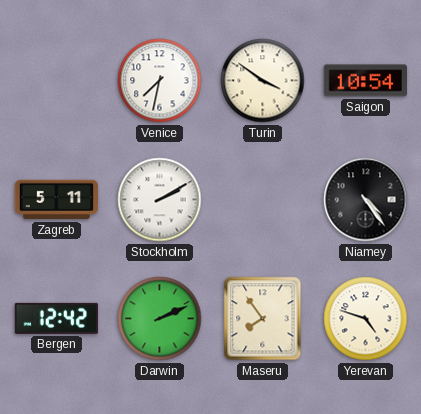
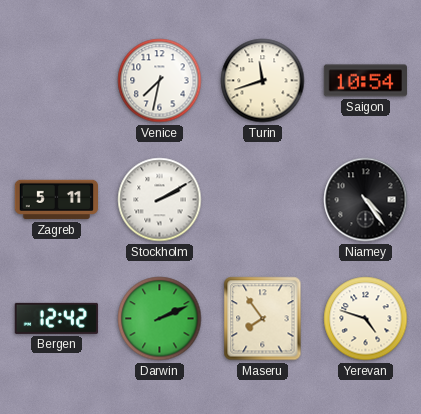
Turin: 3:51 -> 11:42
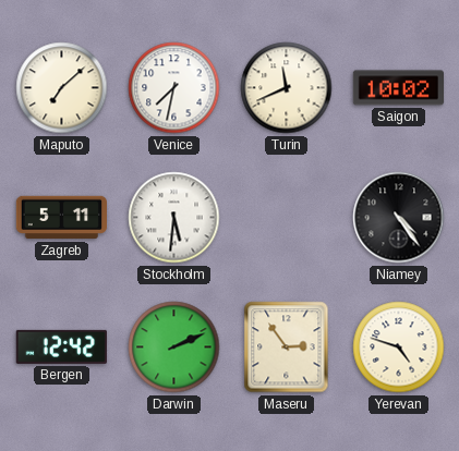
Maputo: none -> 7:08
Turin: 11:42 -> 11:41
Saigon: 10:54 -> 10:02
Stockholm: 2:10 -> 5:31
Maseru: 7:54 -> 2:54
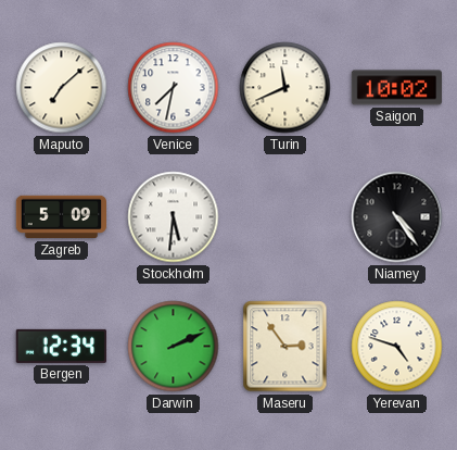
Zagreb: 5:11 -> 5:09
Bergen: 12:42 -> 12:34
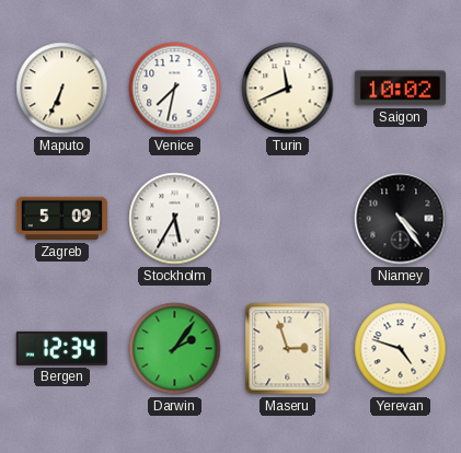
Maputo: 7:08 -> 6:34
Stockholm: 5:31 -> 5:35
Darwin: 2:11 -> 2:06
Maseru: 2:54 -> 2:57
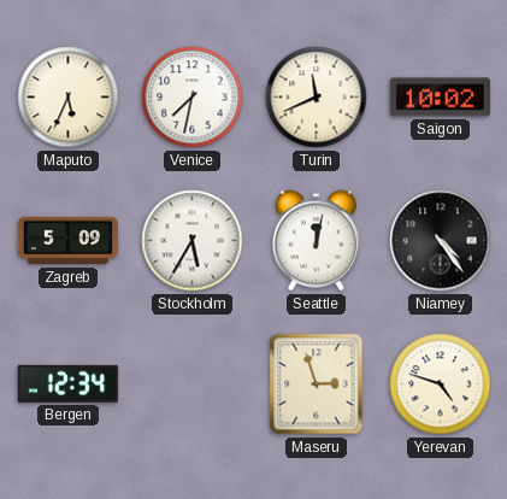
Maputo: 6:34 -> 5:34
Seattle: none -> 12:02
Darwin: 2:06 -> none
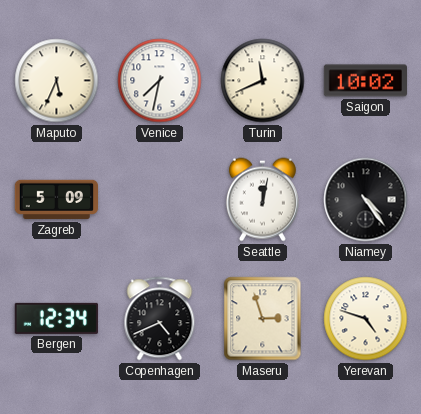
Stockholm: 5:35 -> none
Copenhagen: none -> 4:41
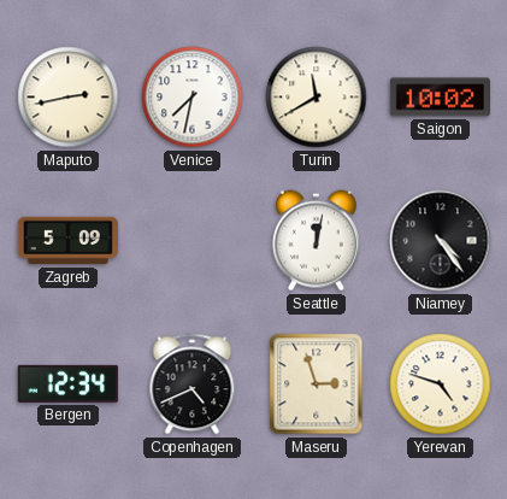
Maputo: 5:34 -> 2:43
Turin: 11:41 -> 11:40
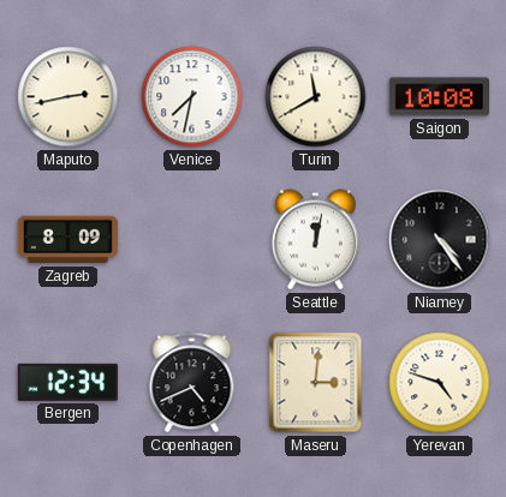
Saigon: 10:02 -> 10:08
Zagreb: 5:09 -> 8:09
Maseru: 2:57 -> 3:01
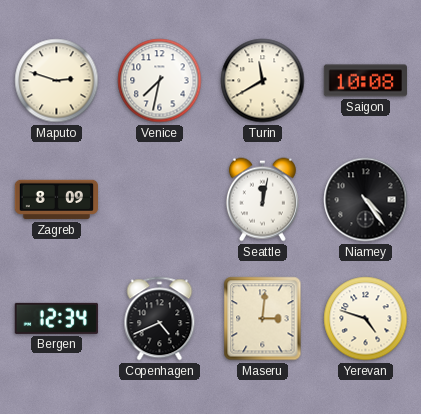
Maputo: 2:43 -> 2:48
